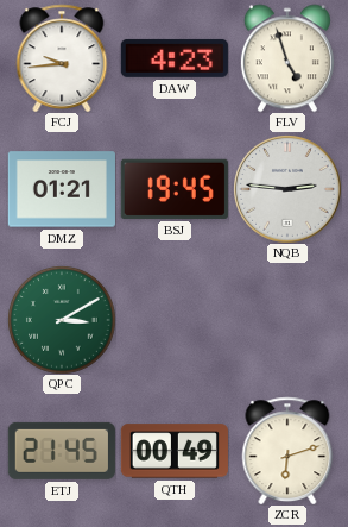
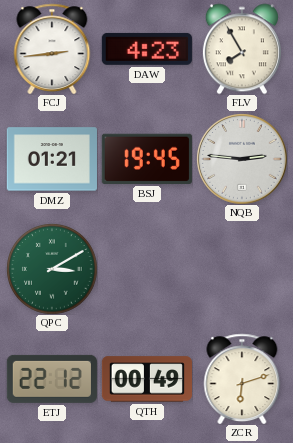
FCJ: 9:44 -> 2:44
FLV: 4:57 -> 7:55
ETJ: 21:45 -> 22:12
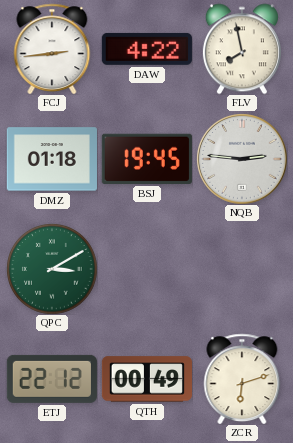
DAW: 4:23 -> 4:22
FLV: 7:55 -> 7:58
DMZ: 01:21 -> 01:18
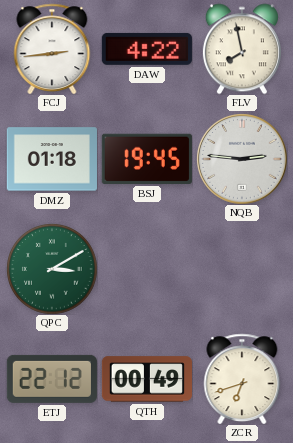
ZCR: 6:12 -> 6:42
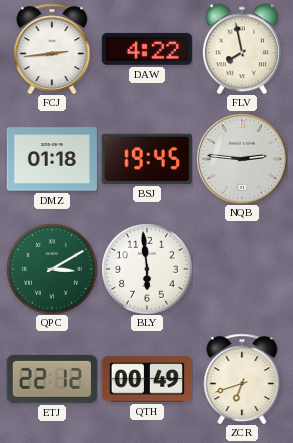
BLY: none -> 5:59
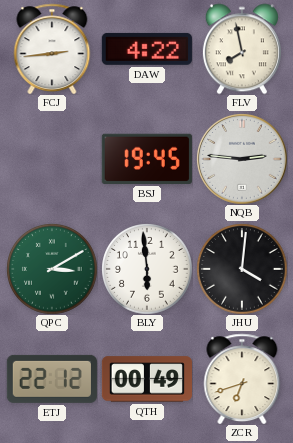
DMZ: 01:18 -> none
JHU: none -> 4:01
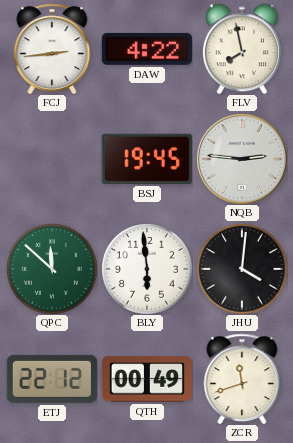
QPC: 3:10 -> 11:52
ZCR: 6:42 -> 11:42
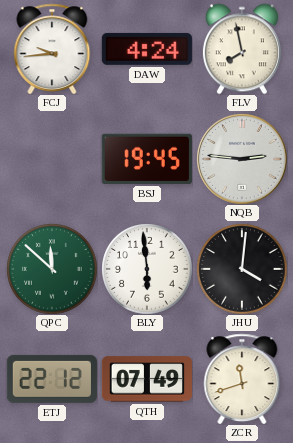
FCJ: 2:44 -> 9:44
DAW: 4:22 -> 4:24
QTH: 00:49 -> 07:49
